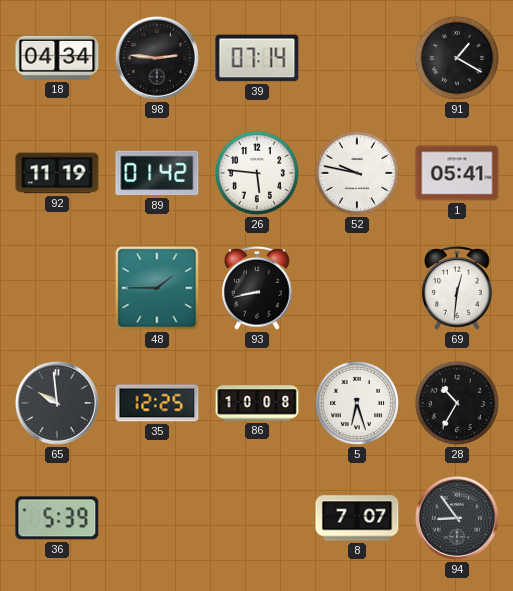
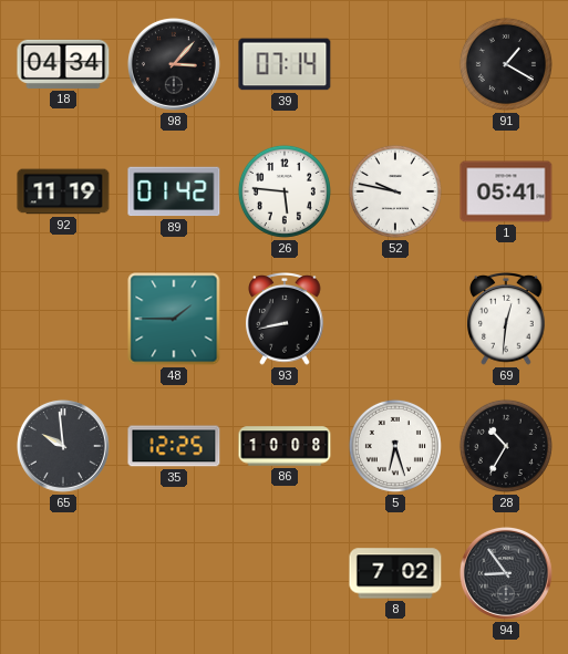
98: 2:46 -> 3:07
36: 5:39 -> none
8: 7:07 -> 7:02
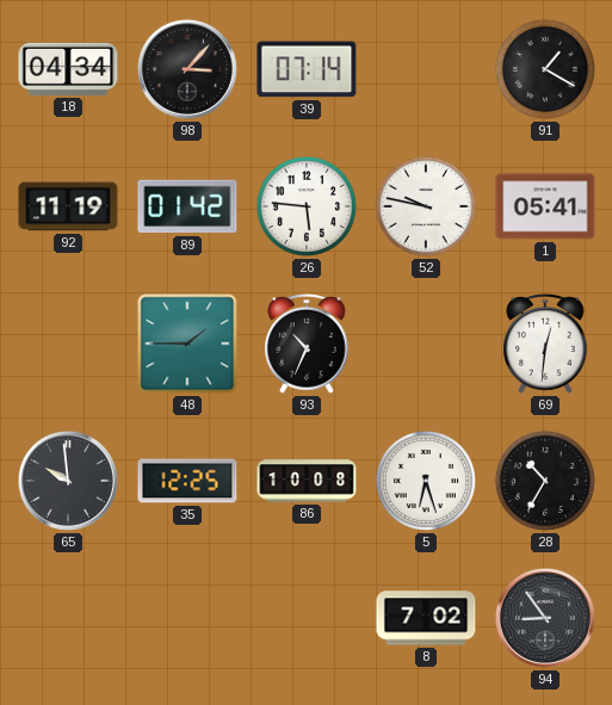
93: 8:43 -> 10:34
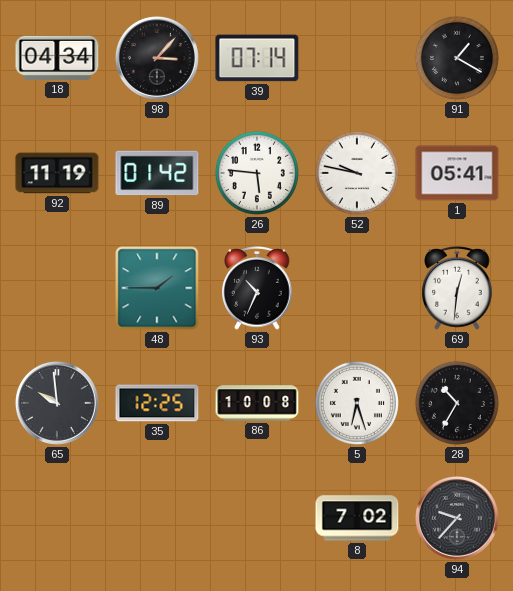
94: 8:54 -> 9:37
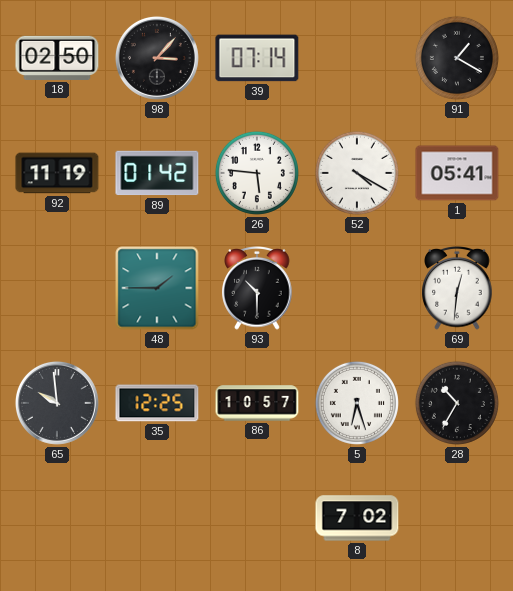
18: 04:34 -> 02:50
52: 9:47 -> 4:20
93: 10:34 -> 10:30
86: 10:08 -> 10:57
94: 9:37 -> none
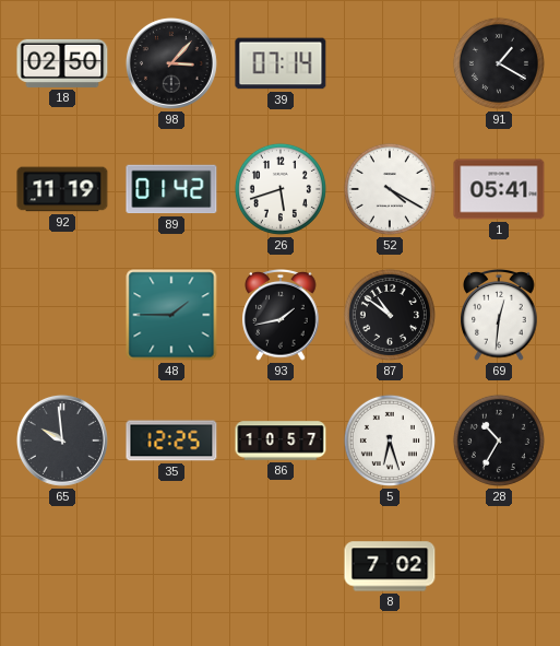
26: 5:46 -> 5:42
93: 10:30 -> 1:43
87: none -> 10:51
